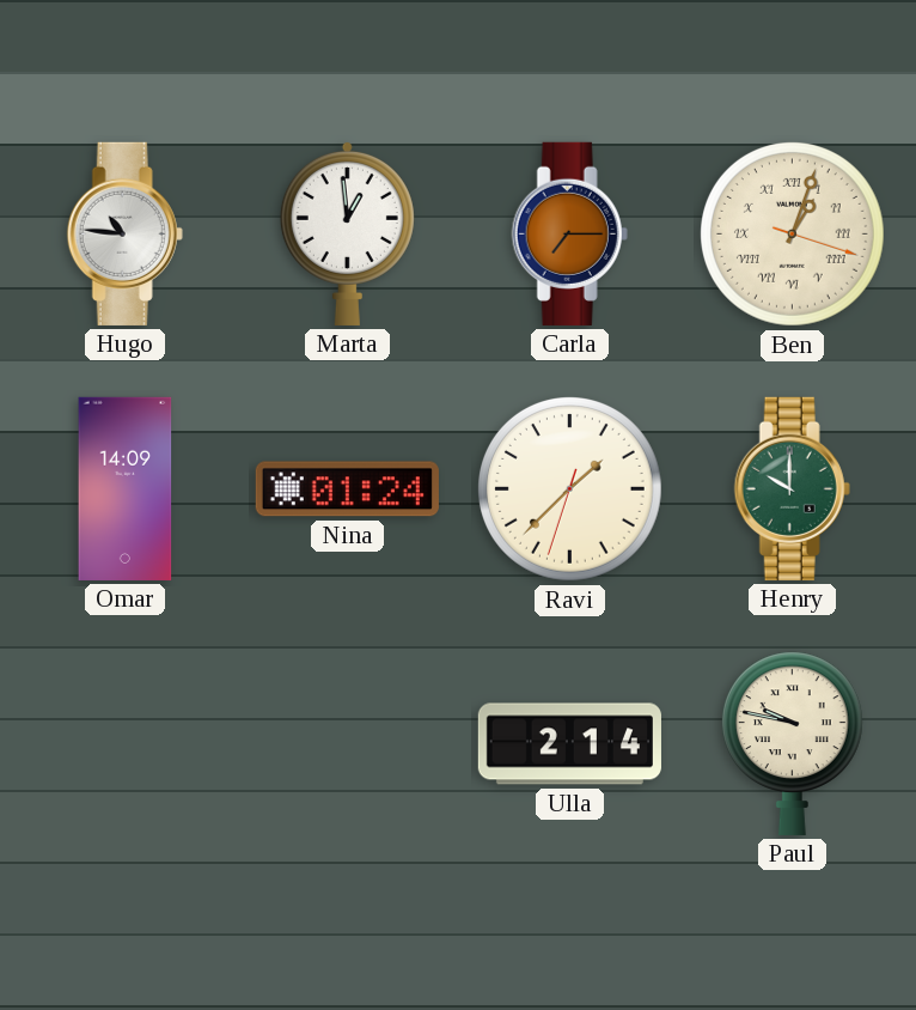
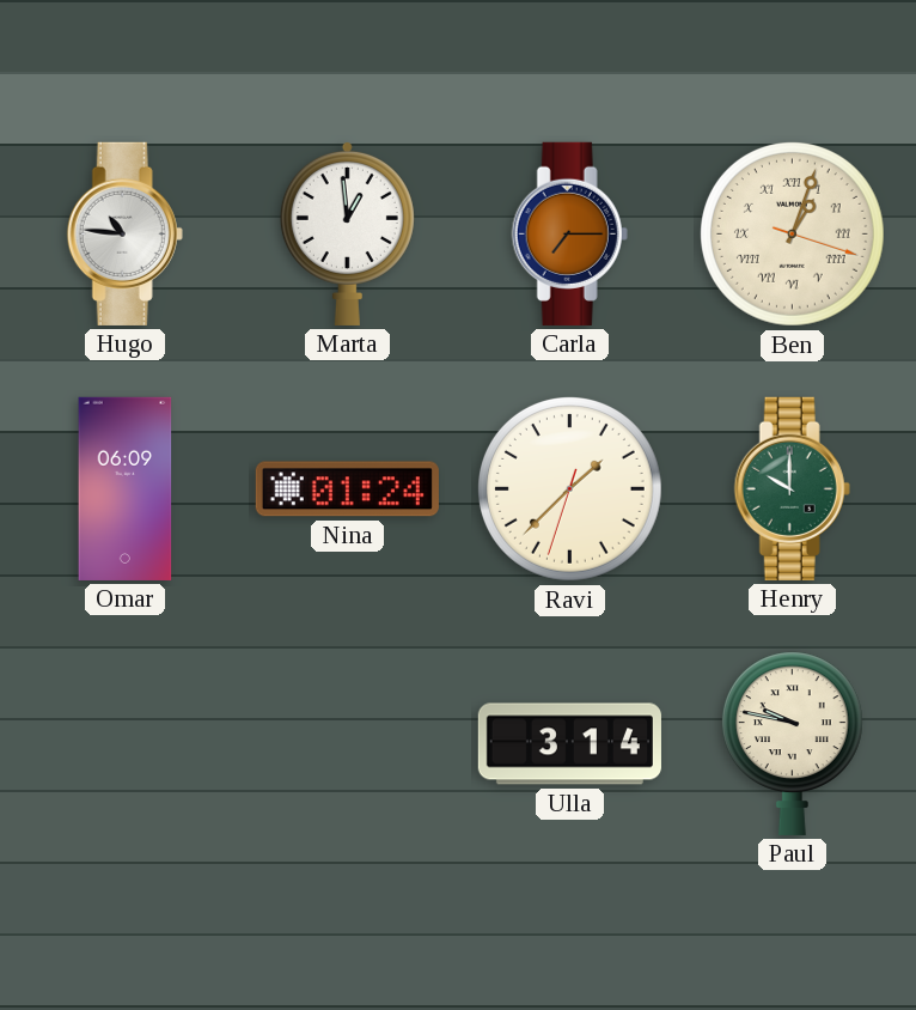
Omar: 14:09 -> 06:09
Ulla: 2:14 -> 3:14
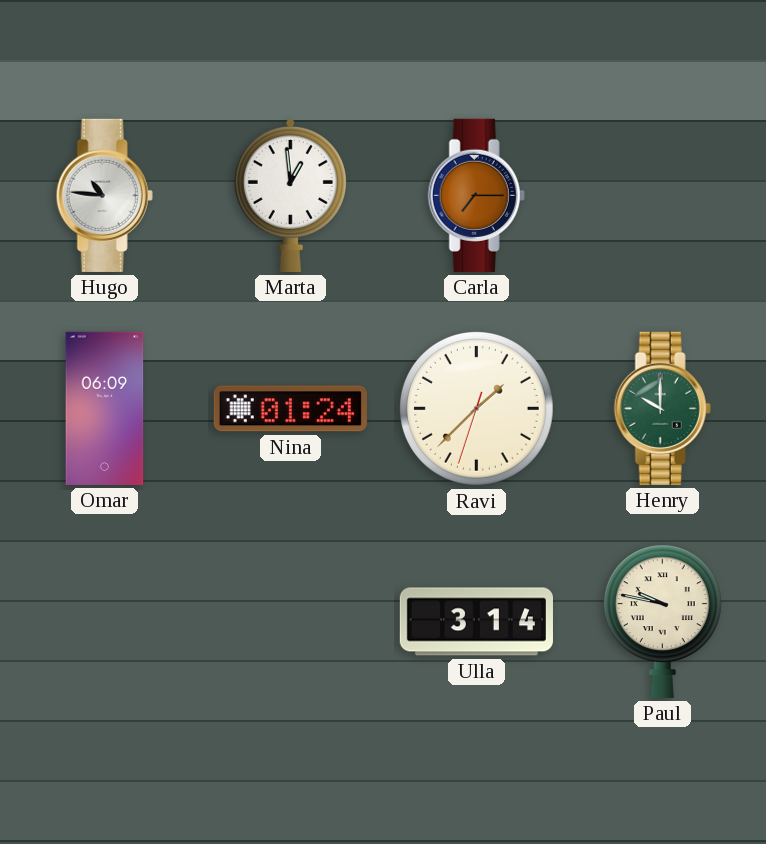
Ben: 1:03 -> none
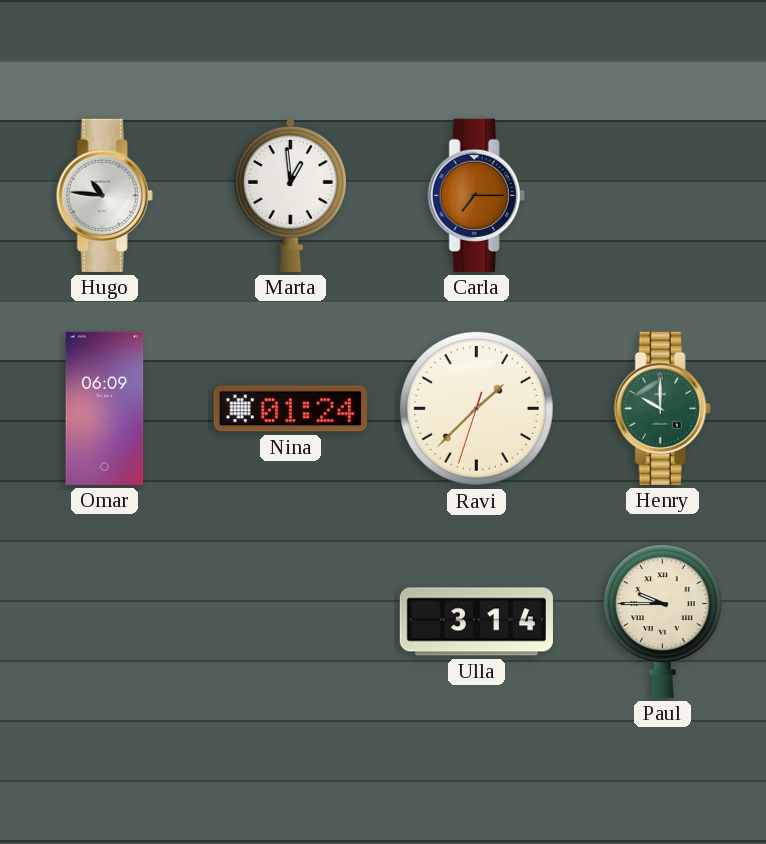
Paul: 9:47 -> 9:45
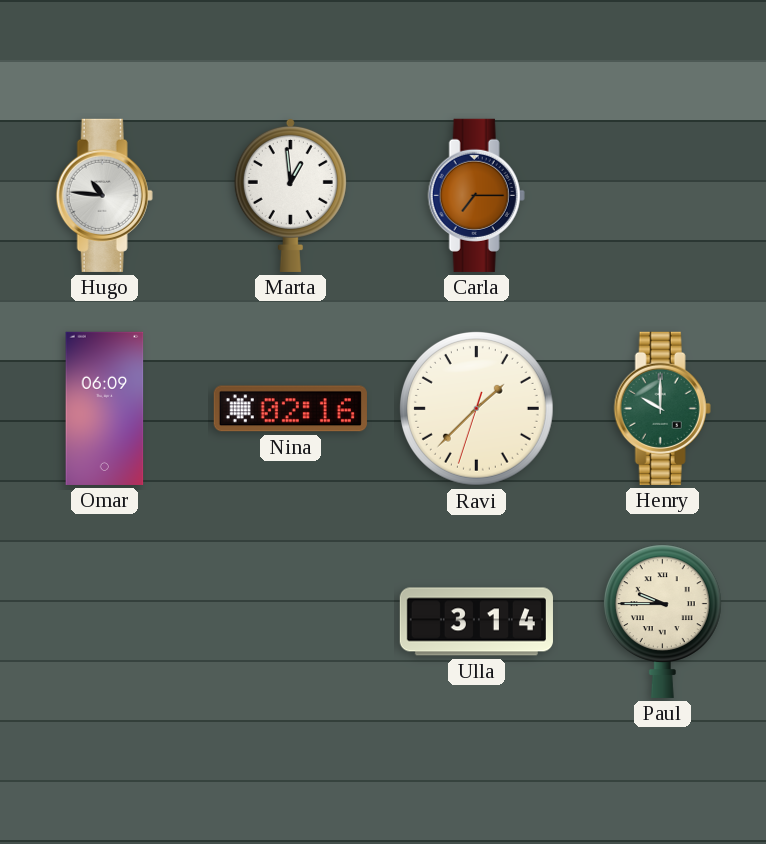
Nina: 01:24 -> 02:16
